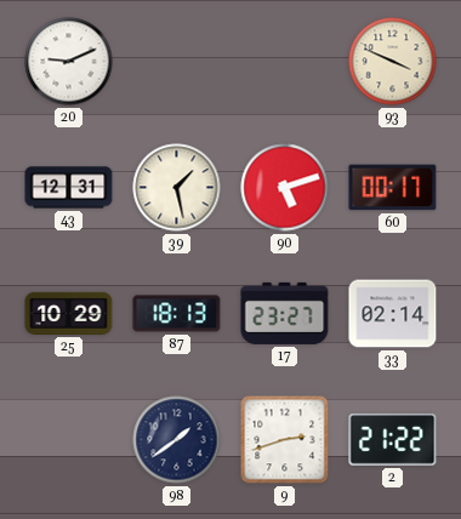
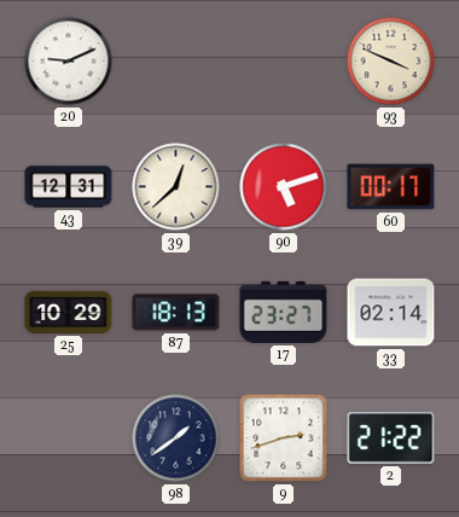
39: 1:28 -> 12:38
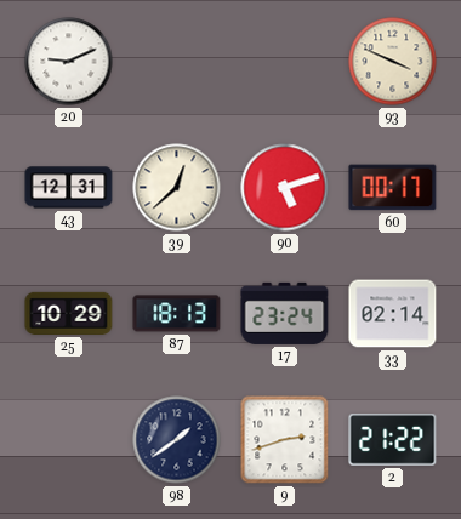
17: 23:27 -> 23:24
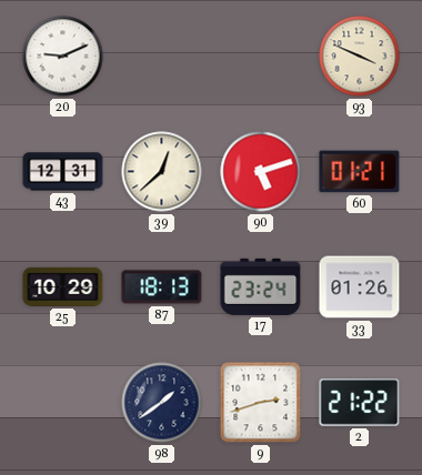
60: 00:17 -> 01:21
33: 02:14 -> 01:26
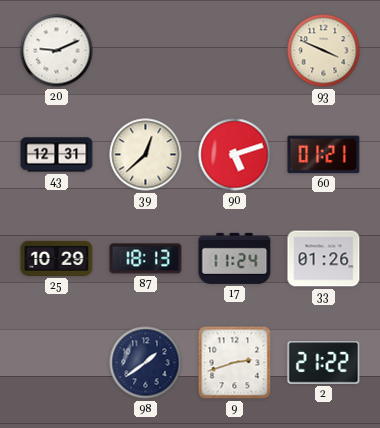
17: 23:24 -> 11:24
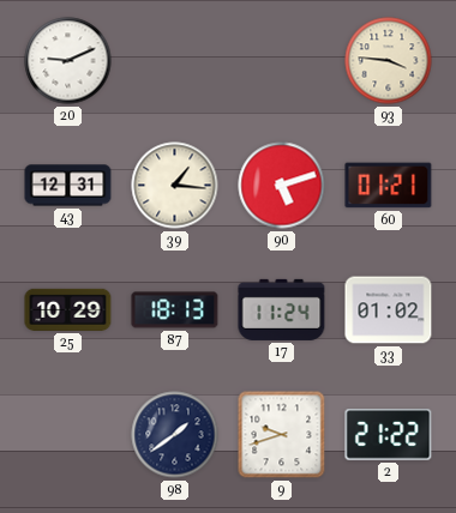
93: 3:49 -> 3:46
39: 12:38 -> 1:16
33: 01:26 -> 01:02
9: 2:42 -> 9:42
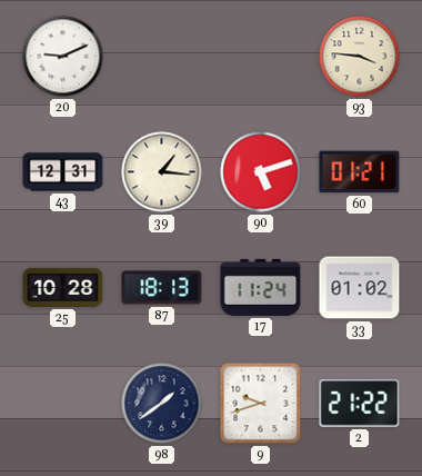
25: 10:29 -> 10:28
